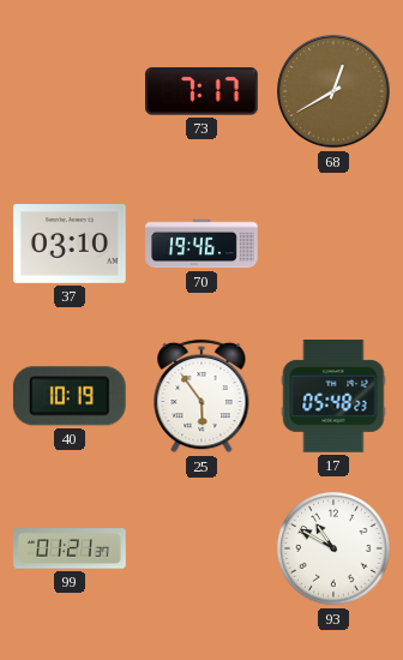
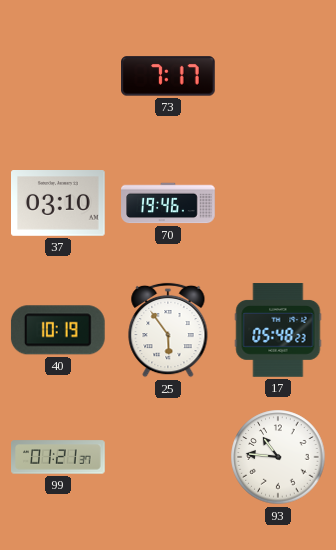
68: 12:40 -> none
93: 10:50 -> 10:46
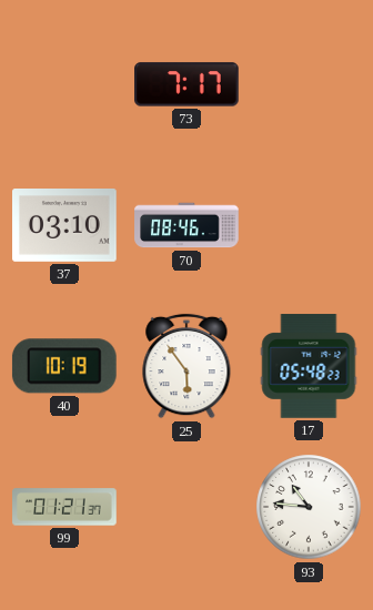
70: 19:46 -> 08:46
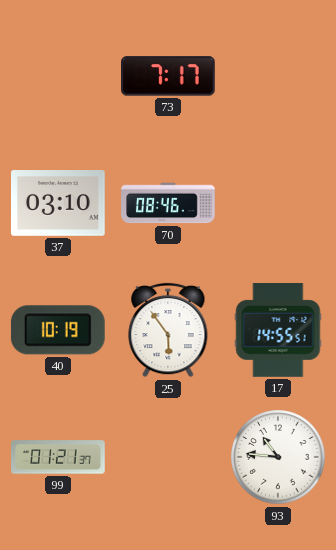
17: 05:48 -> 14:55
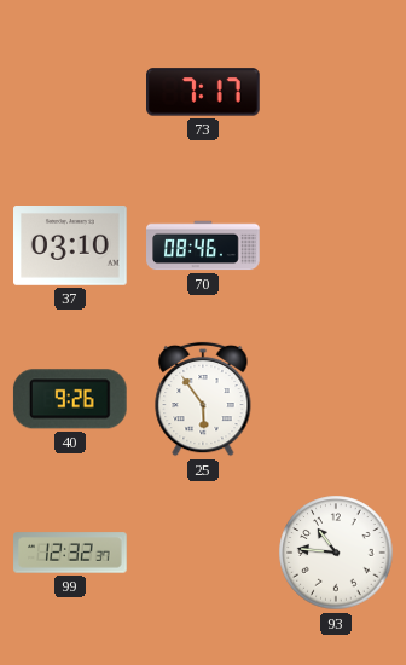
40: 10:19 -> 9:26
17: 14:55 -> none
99: 01:21 -> 12:32
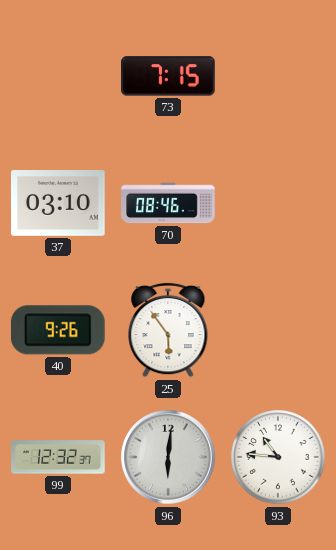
73: 7:17 -> 7:15
96: none -> 6:01
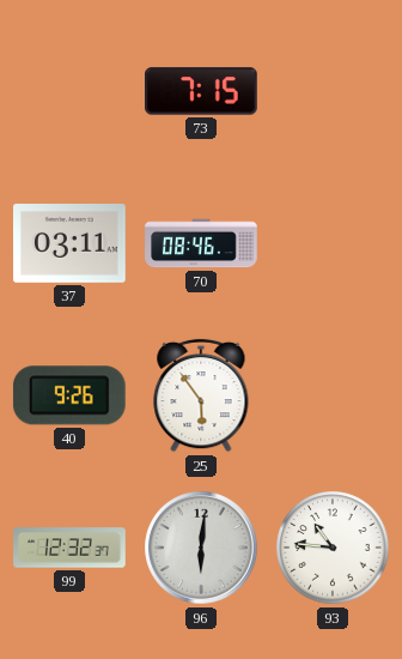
37: 03:10 -> 03:11
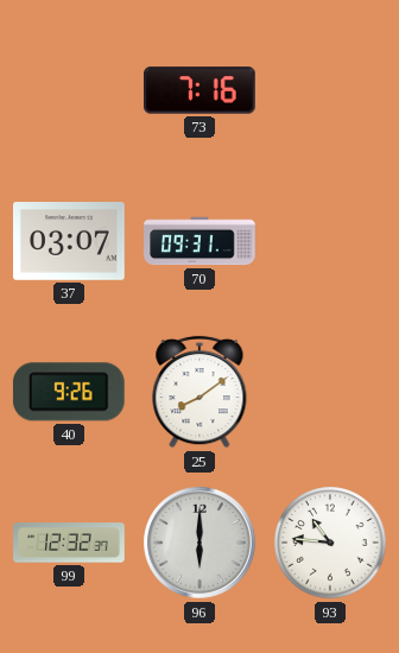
73: 7:15 -> 7:16
37: 03:11 -> 03:07
70: 08:46 -> 09:31
25: 5:54 -> 8:09
96: 6:01 -> 6:00
